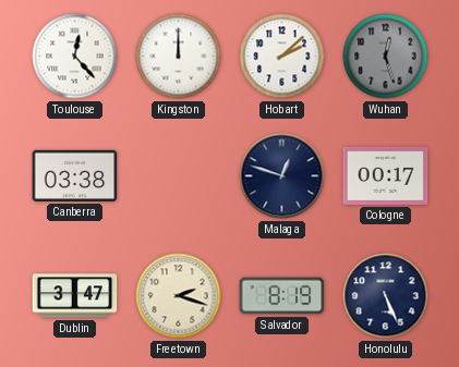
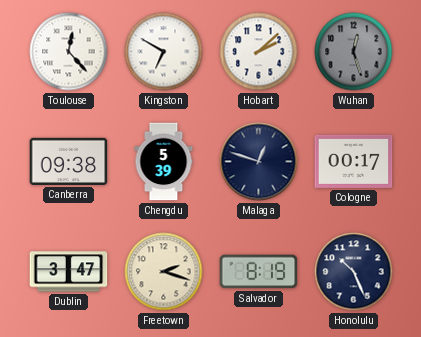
Kingston: 12:00 -> 6:50
Canberra: 03:38 -> 09:38
Chengdu: none -> 5:39
Honolulu: 5:26 -> 10:26
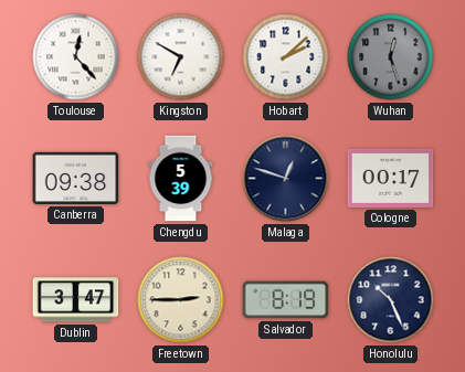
Freetown: 2:18 -> 2:45
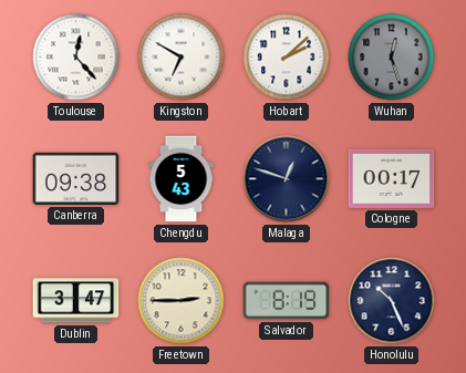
Chengdu: 5:39 -> 5:43
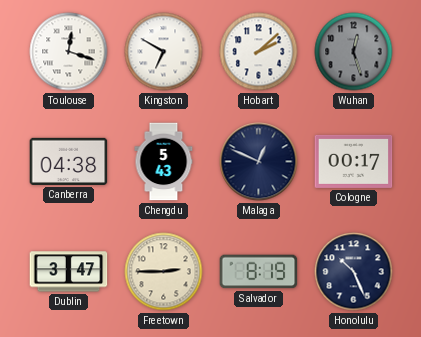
Toulouse: 12:23 -> 12:18
Canberra: 09:38 -> 04:38
Malaga: 12:48 -> 12:49
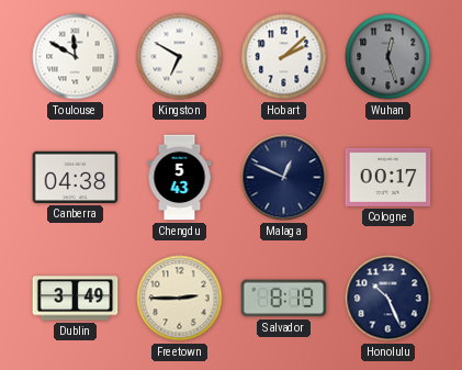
Toulouse: 12:18 -> 11:50
Dublin: 3:47 -> 3:49
